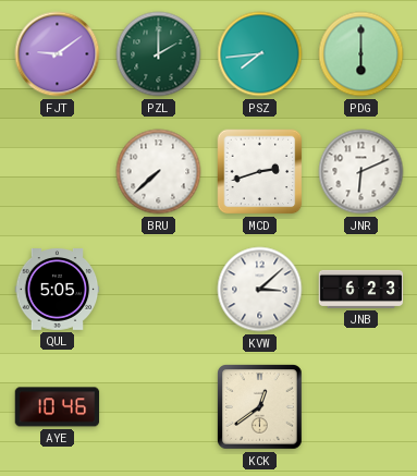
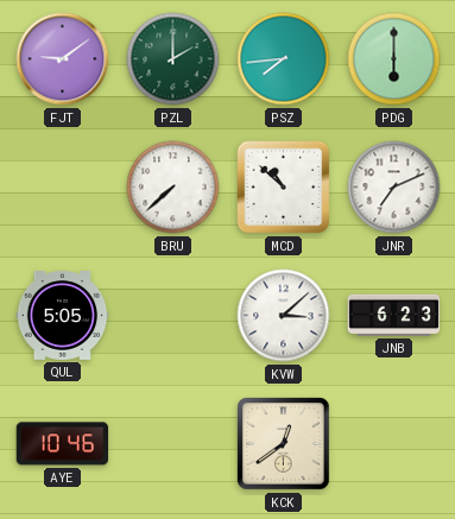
MCD: 2:42 -> 10:52
JNR: 6:11 -> 7:11
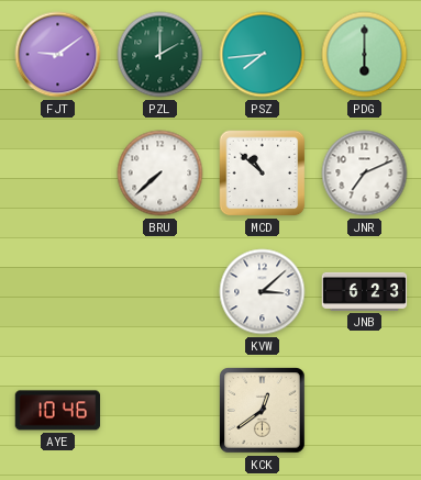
QUL: 5:05 -> none
